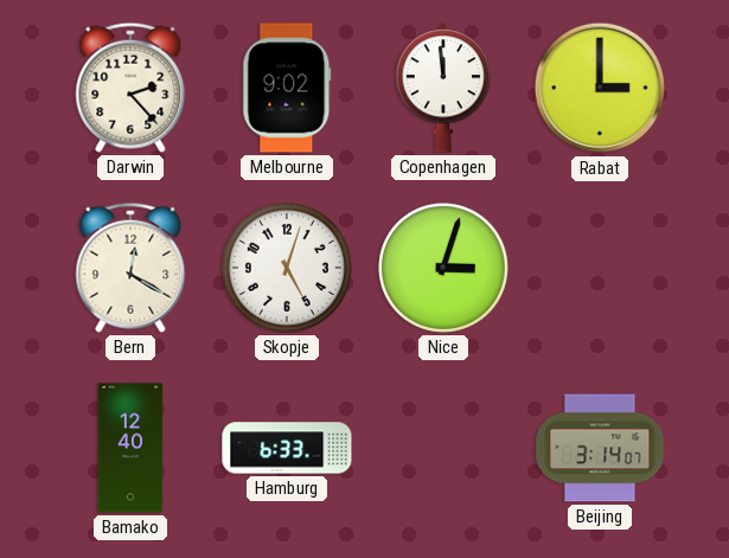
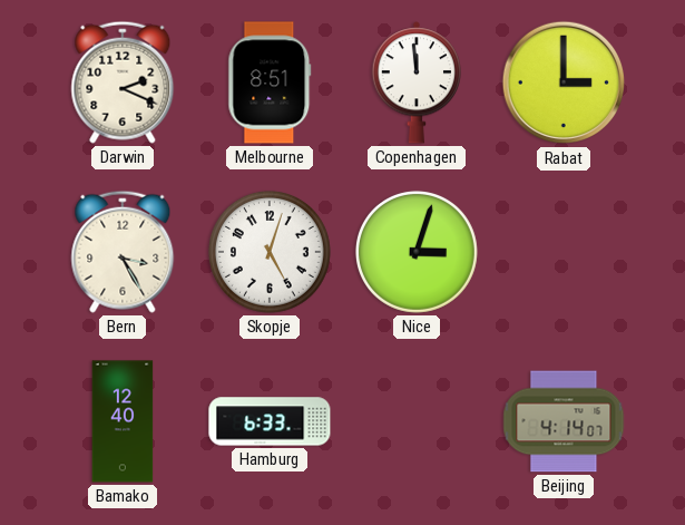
Darwin: 2:23 -> 2:19
Melbourne: 9:02 -> 8:51
Bern: 12:20 -> 3:25
Beijing: 3:14 -> 4:14
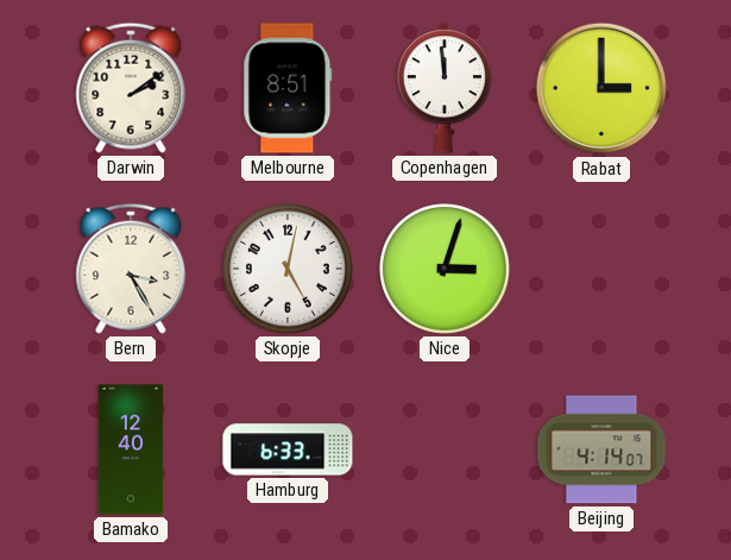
Darwin: 2:19 -> 2:09
Skopje: 5:03 -> 5:02
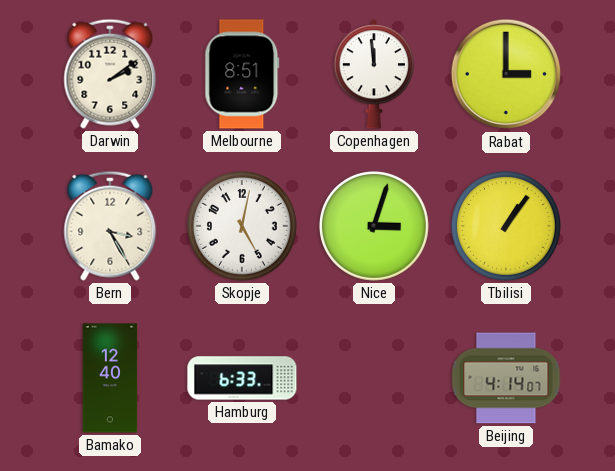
Tbilisi: none -> 1:06
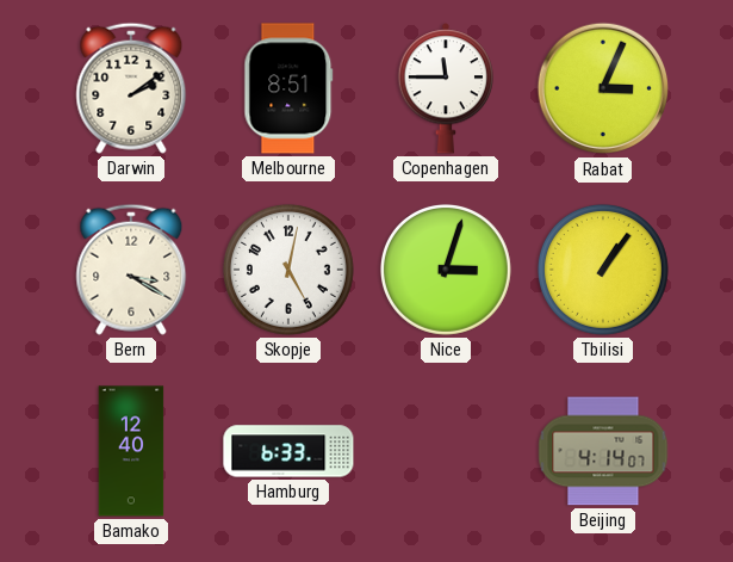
Copenhagen: 11:59 -> 11:45
Rabat: 3:00 -> 3:04
Bern: 3:25 -> 3:20
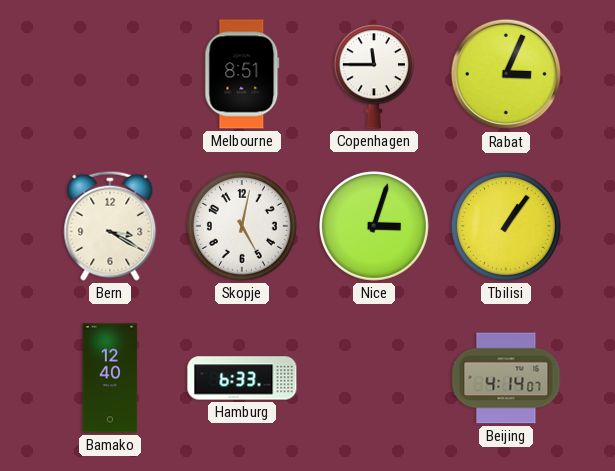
Darwin: 2:09 -> none
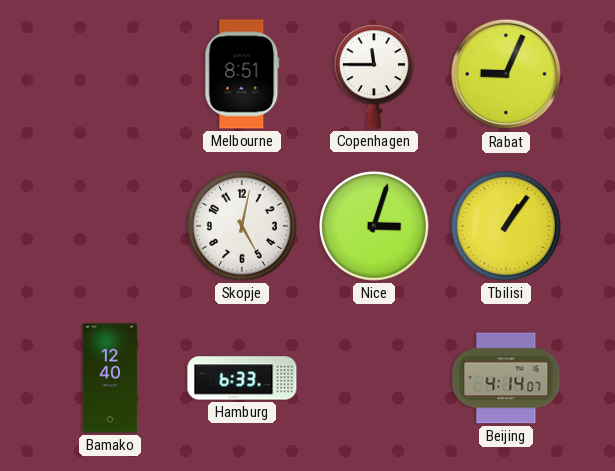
Rabat: 3:04 -> 9:04
Bern: 3:20 -> none
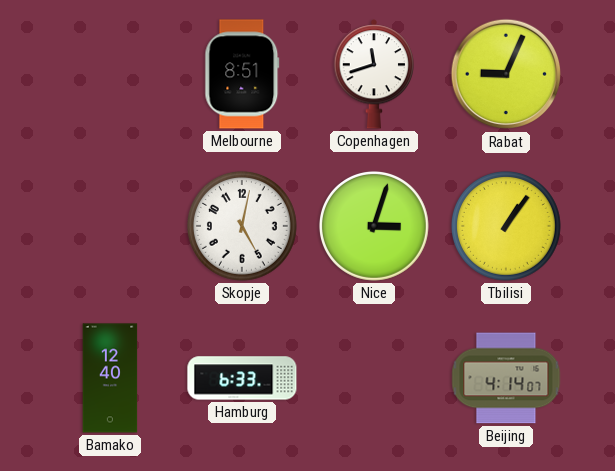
Copenhagen: 11:45 -> 11:42
